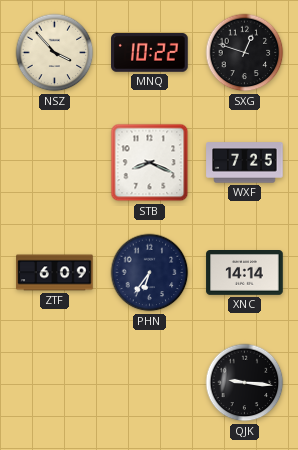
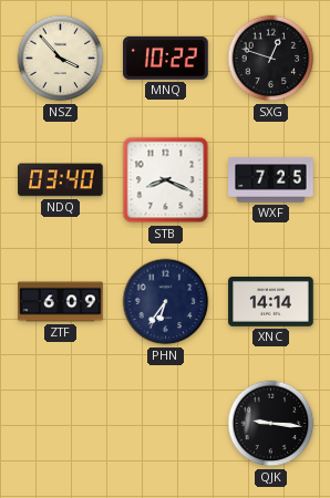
NDQ: none -> 03:40
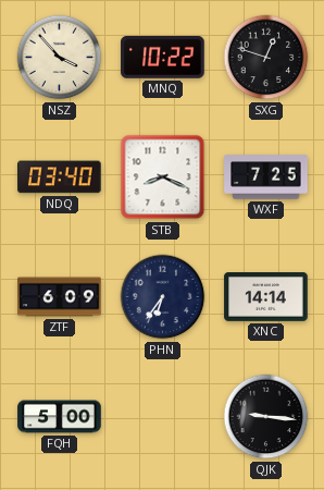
FQH: none -> 5:00
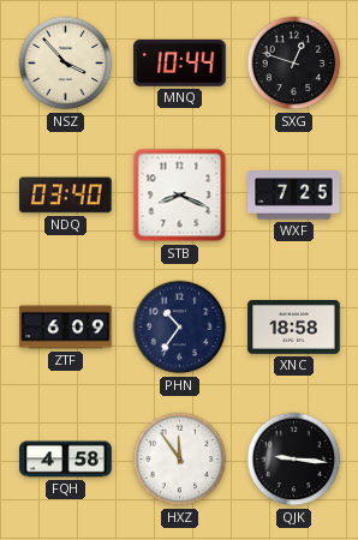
MNQ: 10:22 -> 10:44
PHN: 6:36 -> 10:36
XNC: 14:14 -> 18:58
FQH: 5:00 -> 4:58
HXZ: none -> 11:54
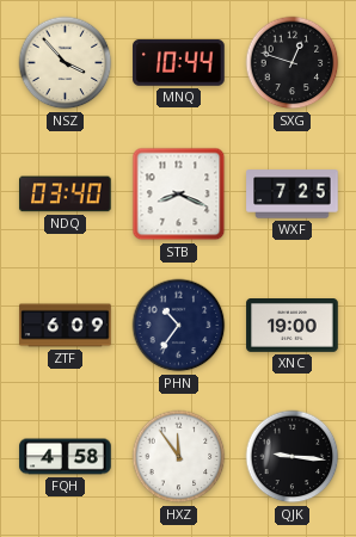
XNC: 18:58 -> 19:00
